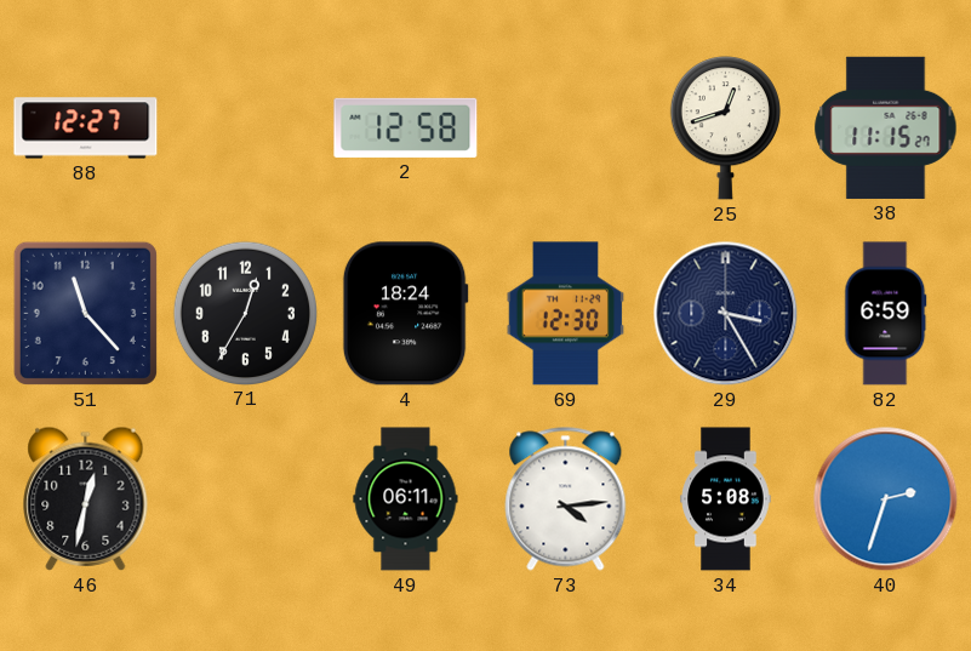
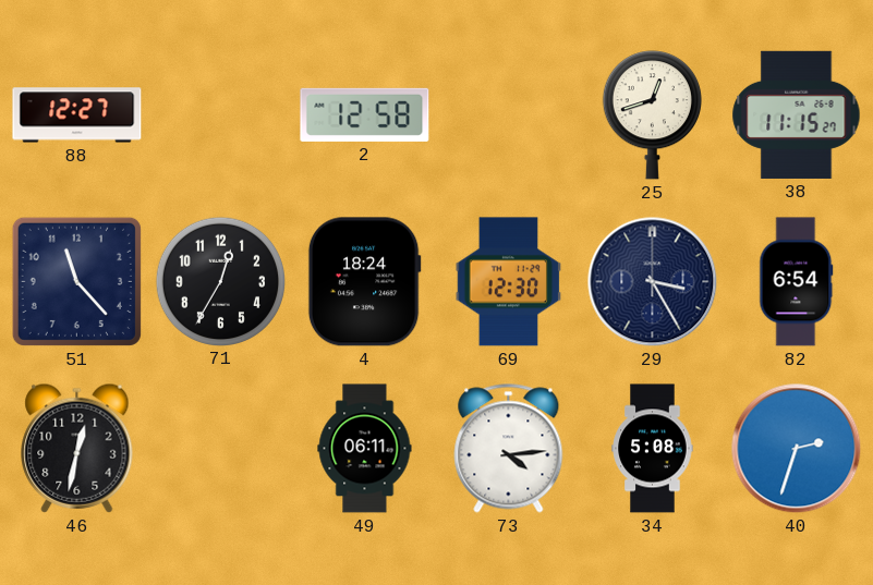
82: 6:59 -> 6:54
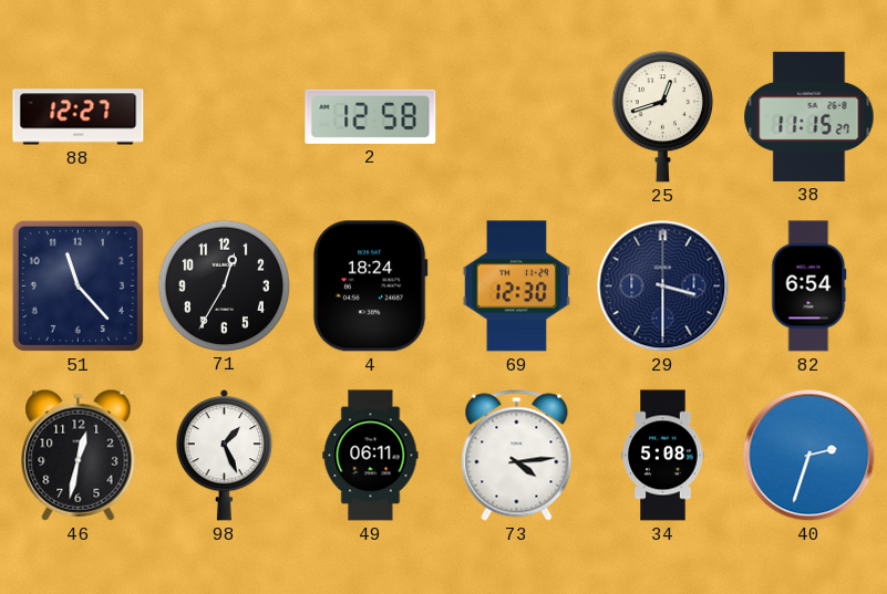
29: 3:25 -> 3:30
98: none -> 1:26
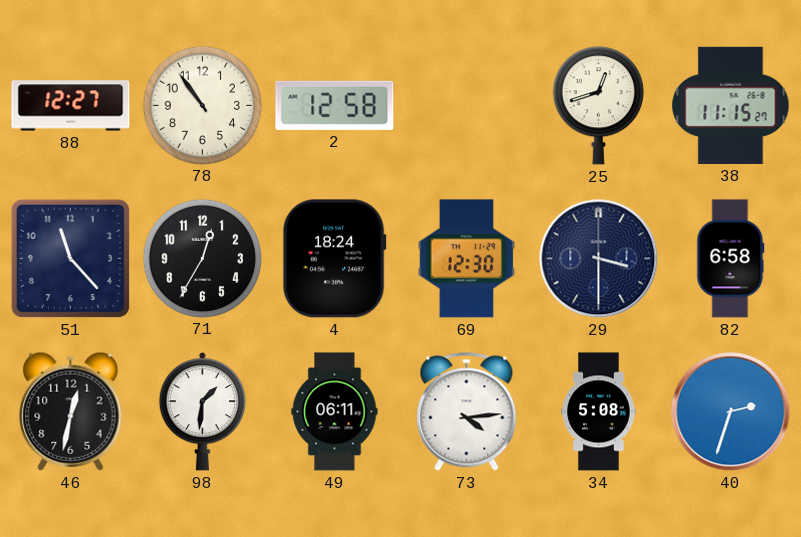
78: none -> 10:54
82: 6:54 -> 6:58
98: 1:26 -> 1:31
